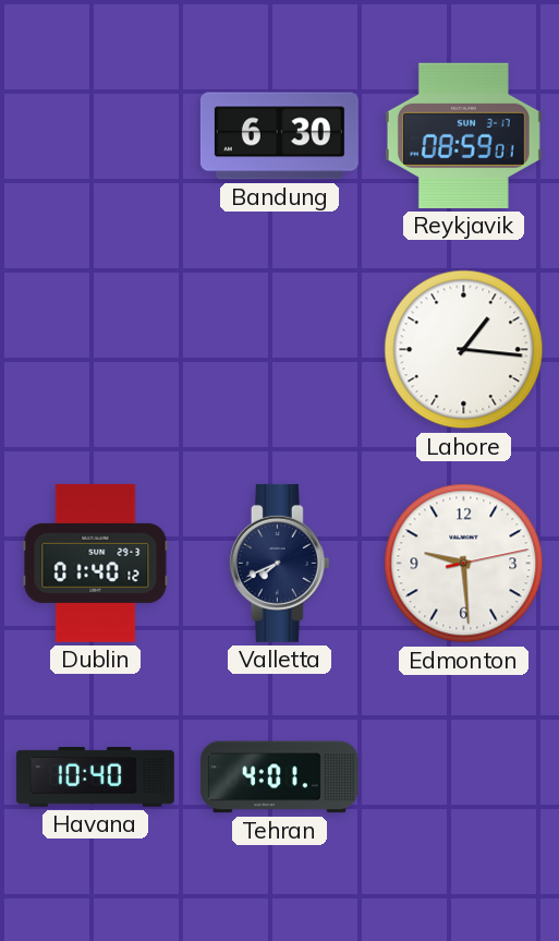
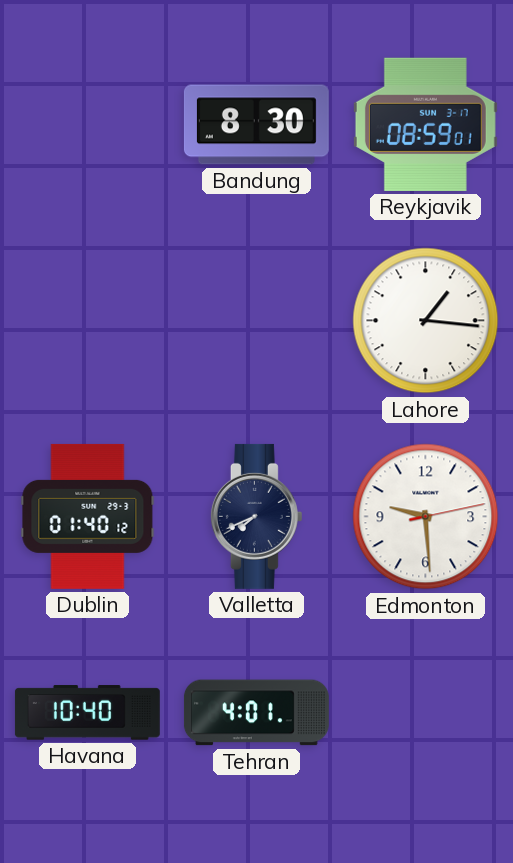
Bandung: 6:30 -> 8:30
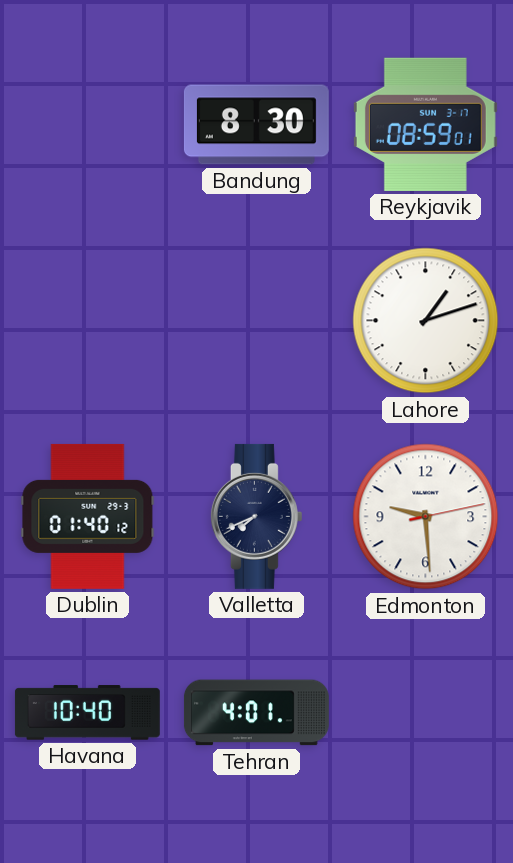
Lahore: 1:16 -> 1:12
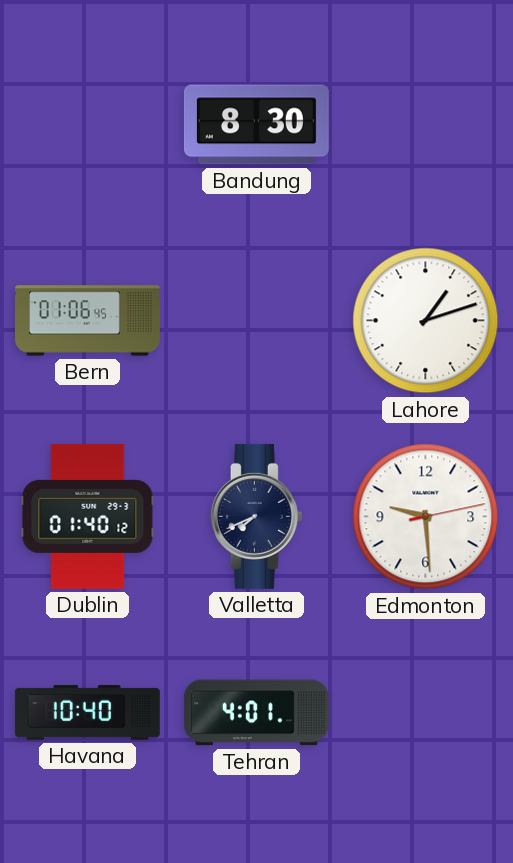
Reykjavik: 08:59 -> none
Bern: none -> 01:06
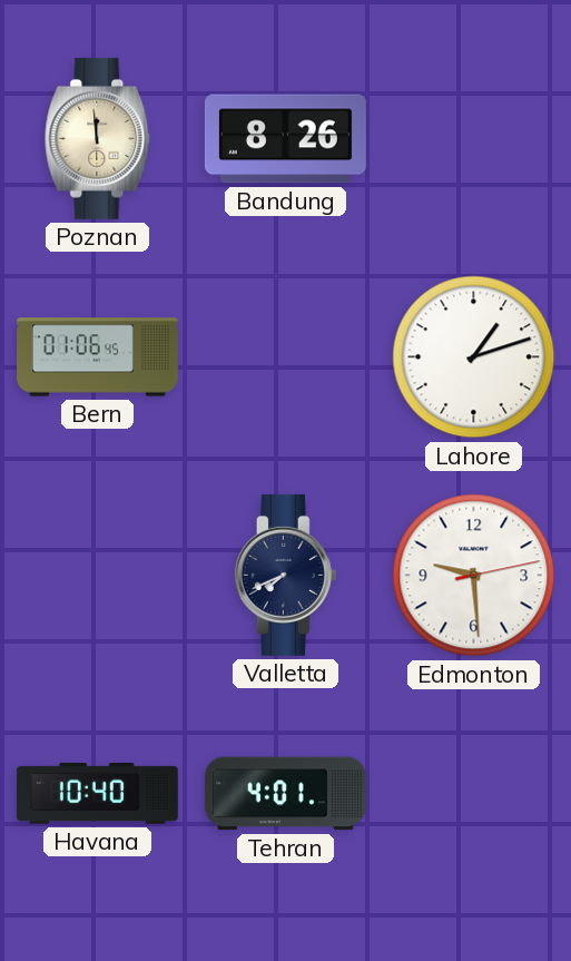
Poznan: none -> 11:59
Bandung: 8:30 -> 8:26
Dublin: 01:40 -> none
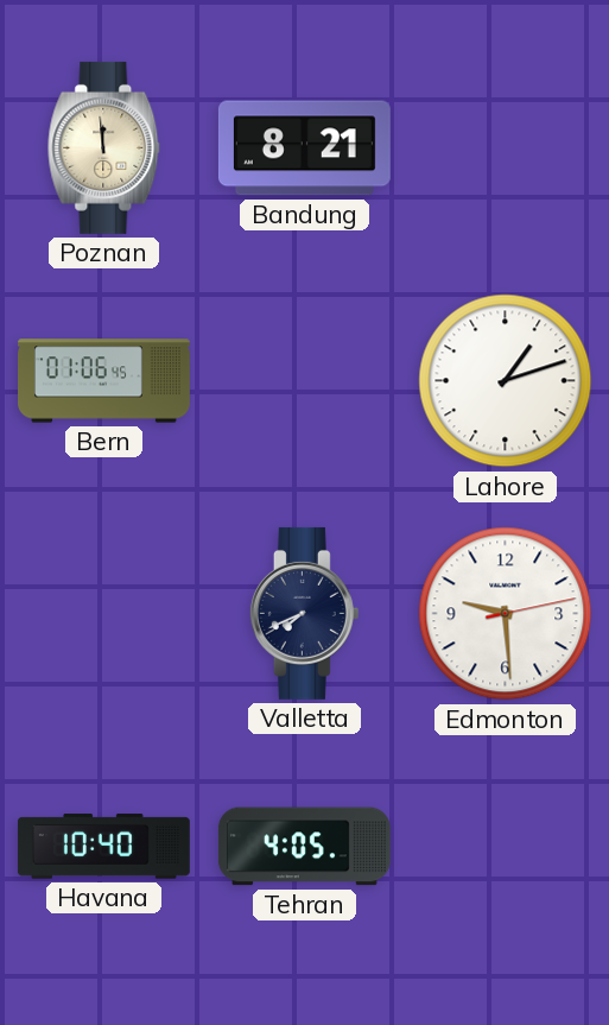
Bandung: 8:26 -> 8:21
Tehran: 4:01 -> 4:05
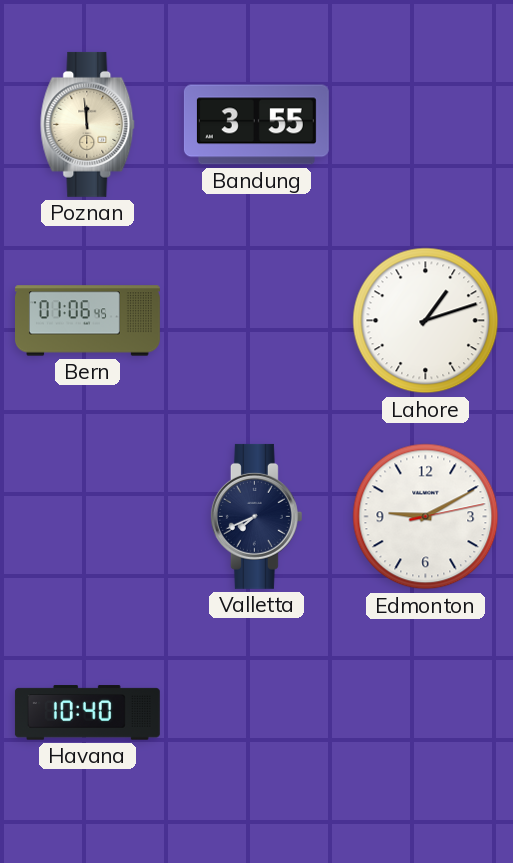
Bandung: 8:21 -> 3:55
Edmonton: 9:29 -> 9:10
Tehran: 4:05 -> none
